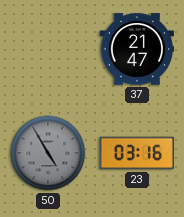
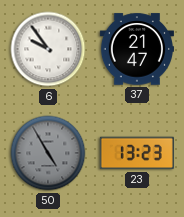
6: none -> 9:54
23: 03:16 -> 13:23
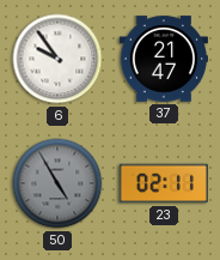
23: 13:23 -> 02:11
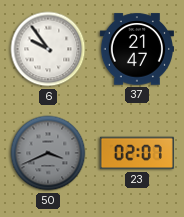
50: 4:55 -> 3:41
23: 02:11 -> 02:07
